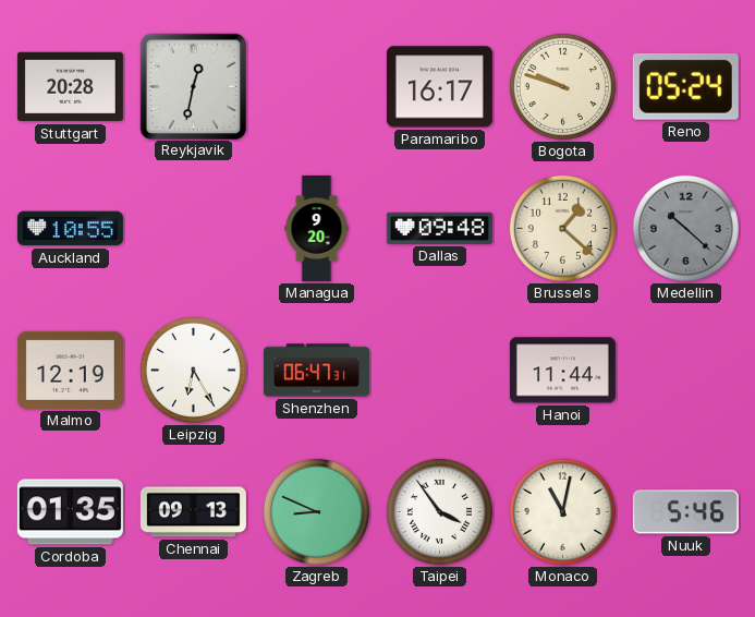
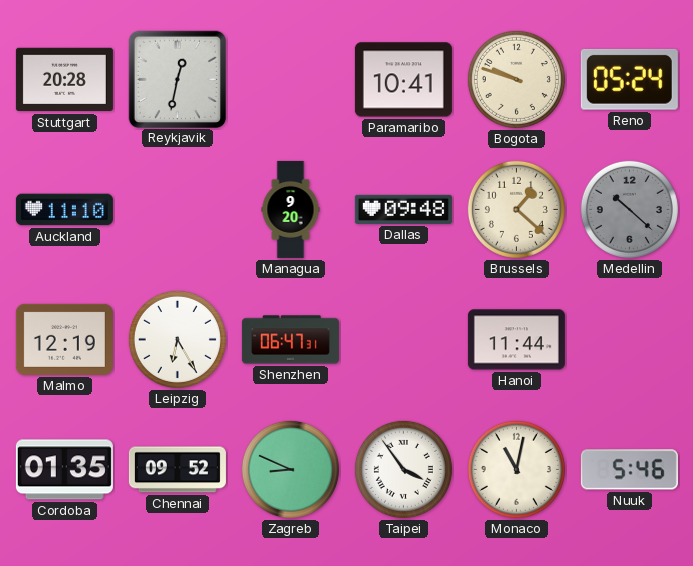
Paramaribo: 16:17 -> 10:41
Auckland: 10:55 -> 11:10
Chennai: 09:13 -> 09:52
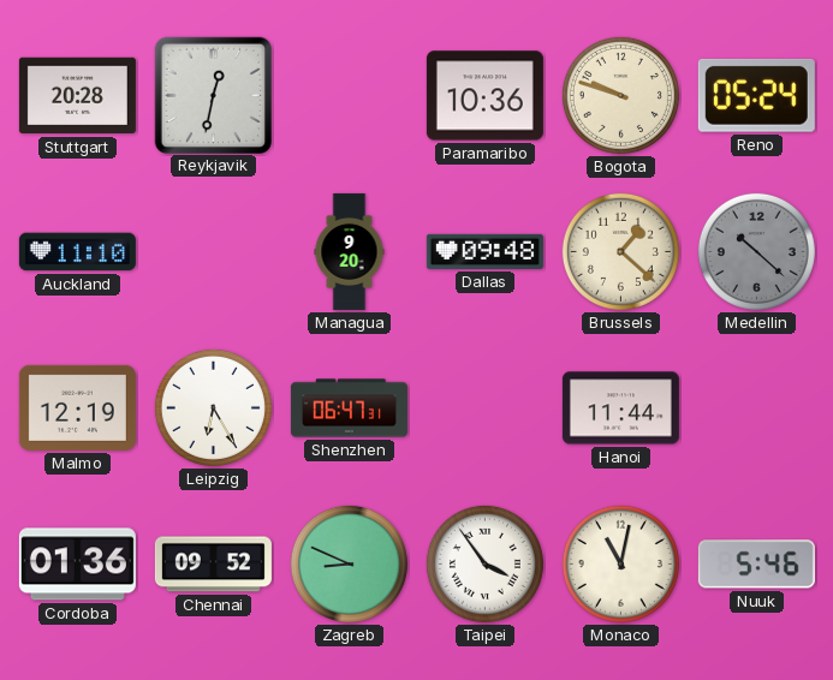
Paramaribo: 10:41 -> 10:36
Cordoba: 01:35 -> 01:36
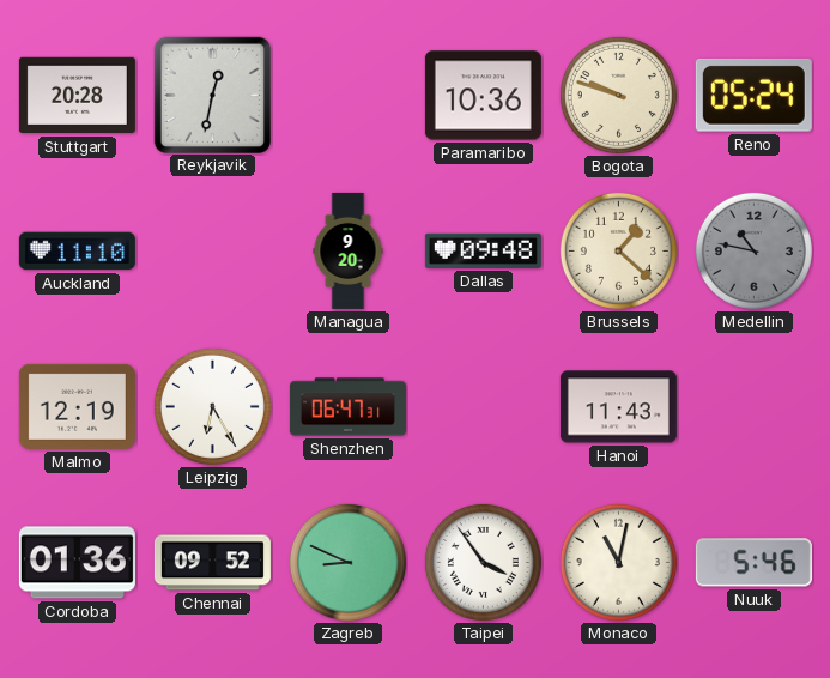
Medellin: 10:22 -> 10:47
Hanoi: 11:44 -> 11:43
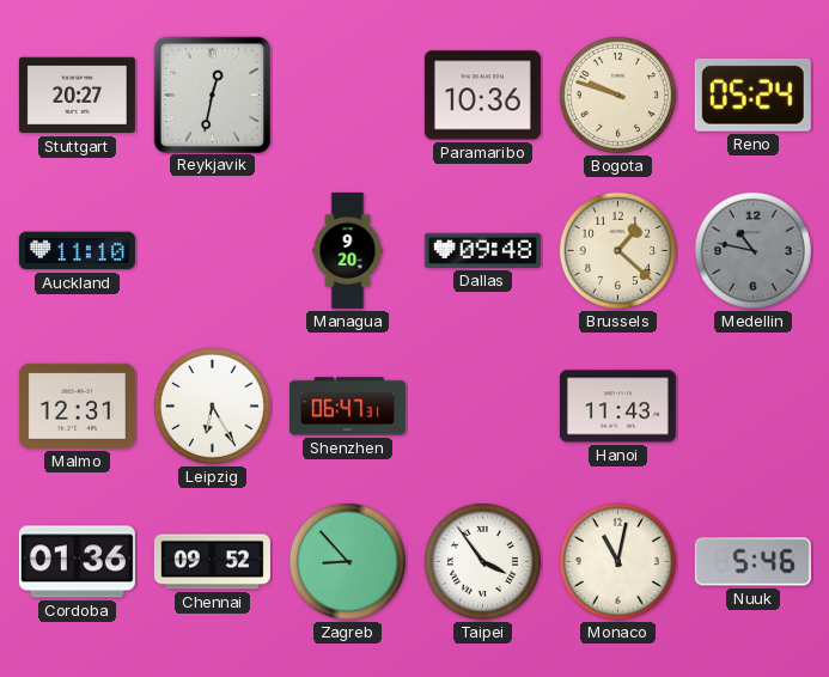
Stuttgart: 20:28 -> 20:27
Malmo: 12:19 -> 12:31
Zagreb: 8:49 -> 8:53
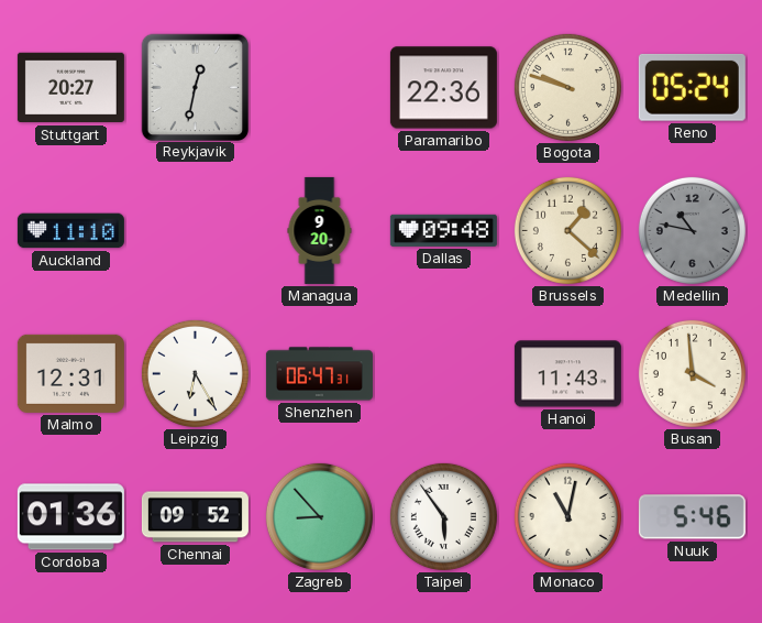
Paramaribo: 10:36 -> 22:36
Busan: none -> 3:59
Taipei: 3:54 -> 5:54
